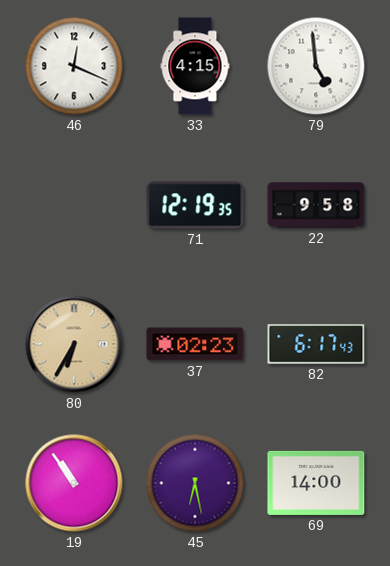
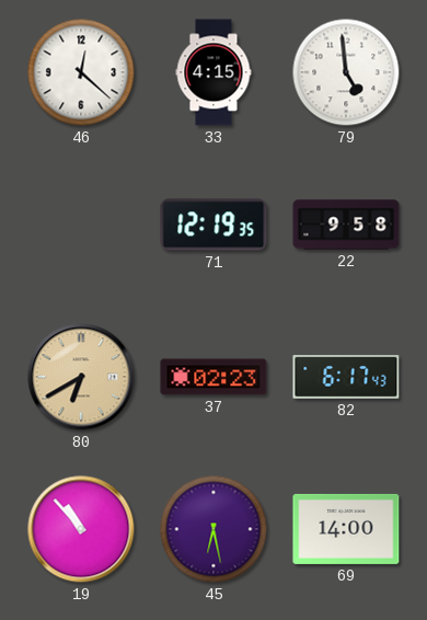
46: 12:19 -> 12:22
80: 6:35 -> 6:40
19: 10:54 -> 10:53
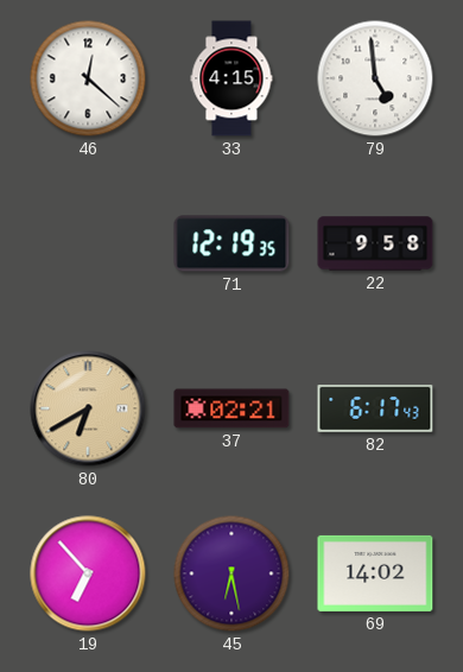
37: 02:23 -> 02:21
19: 10:53 -> 6:53
69: 14:00 -> 14:02
